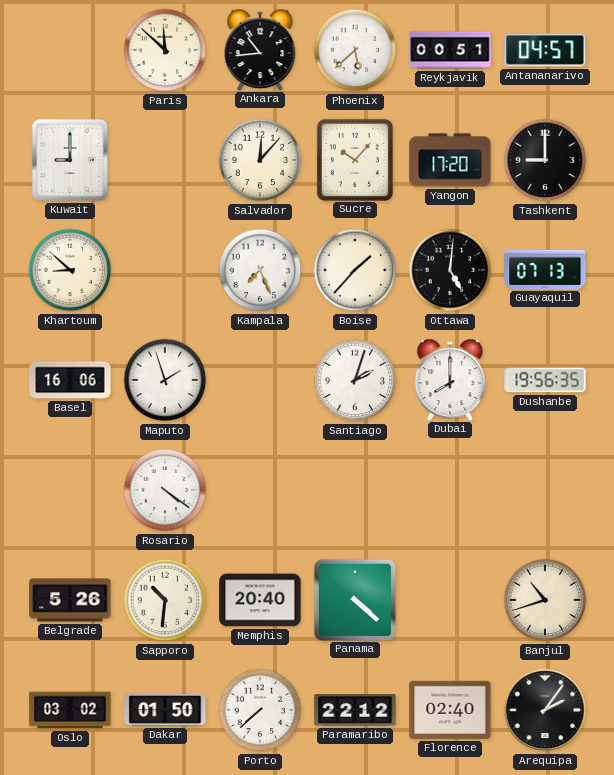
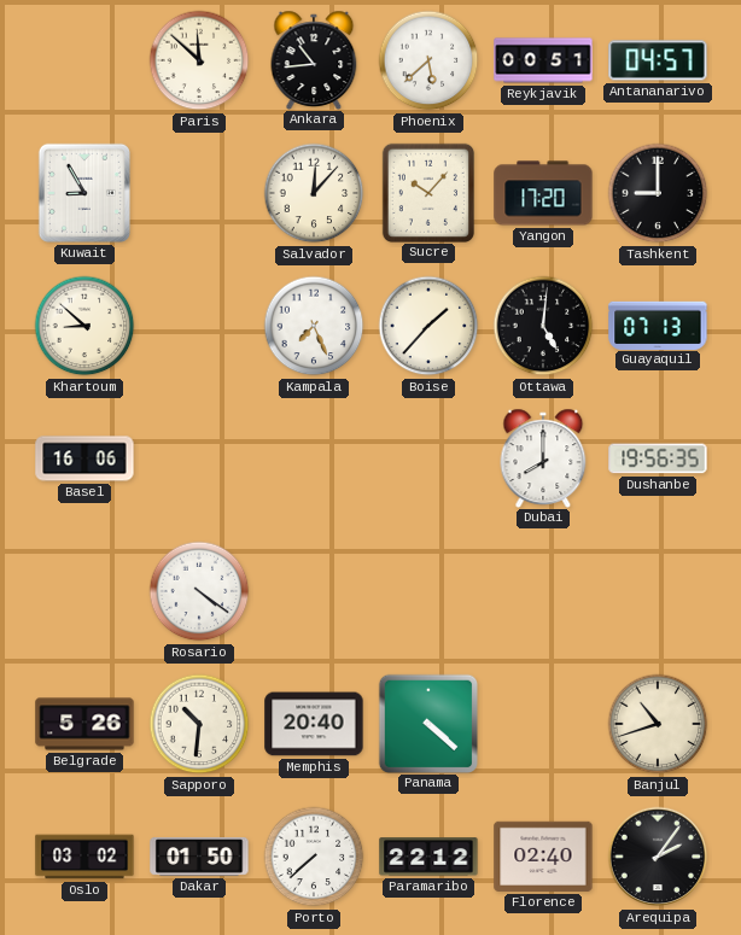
Kuwait: 9:00 -> 8:55
Maputo: 1:57 -> none
Santiago: 2:03 -> none
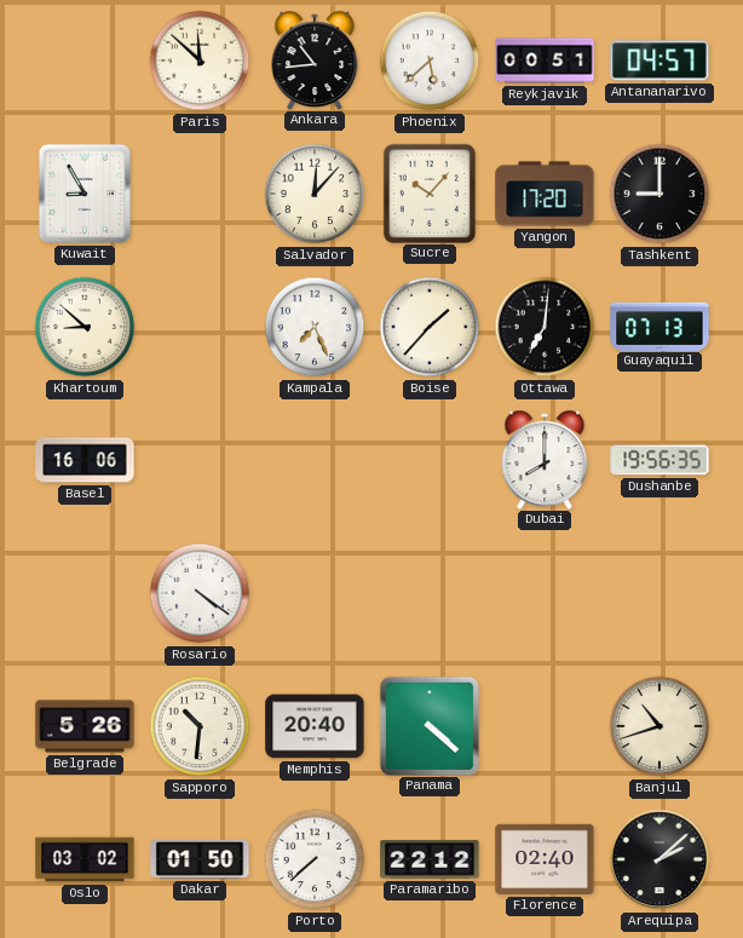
Ottawa: 5:01 -> 7:01
Arequipa: 2:06 -> 2:08
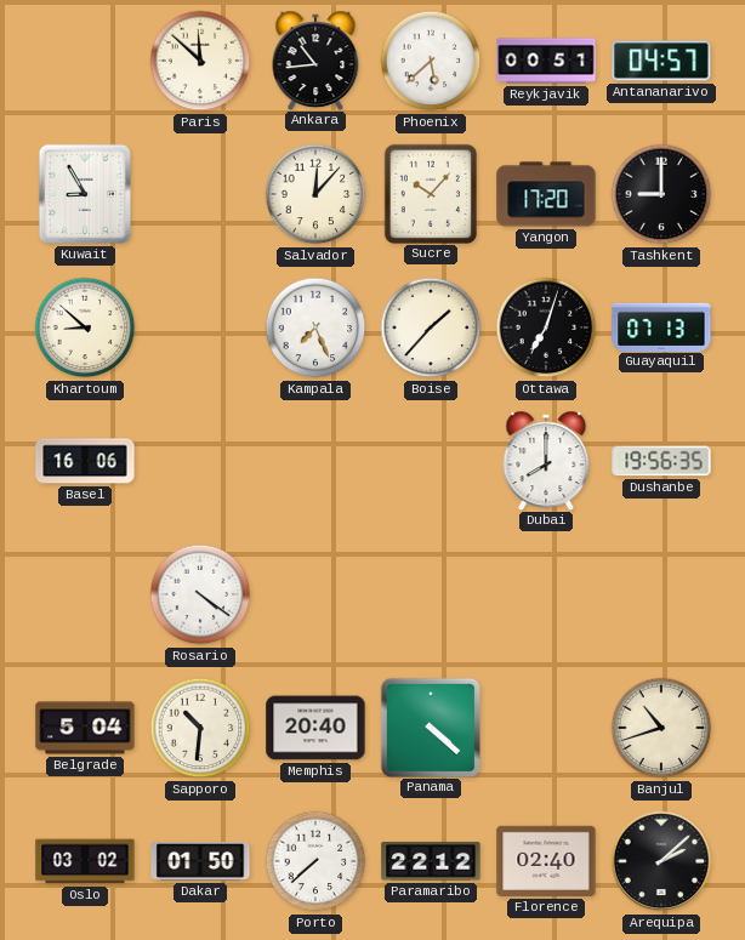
Ottawa: 7:01 -> 7:03
Belgrade: 5:26 -> 5:04
